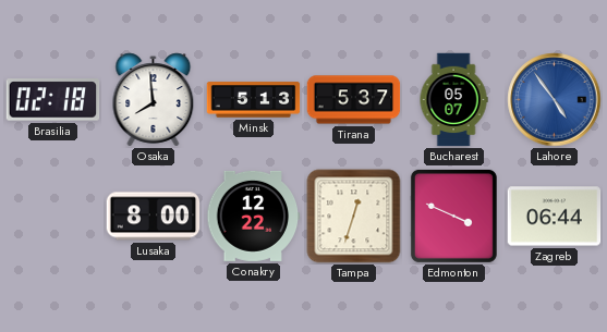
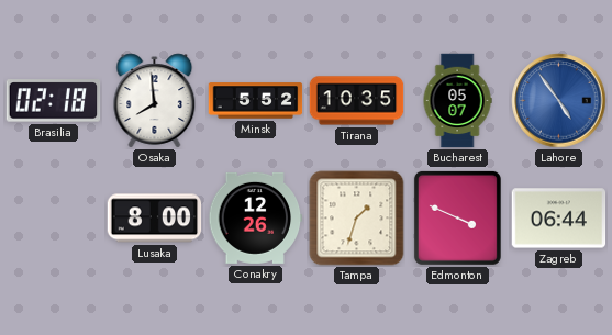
Minsk: 5:13 -> 5:52
Tirana: 5:37 -> 10:35
Conakry: 12:22 -> 12:26
Tampa: 12:33 -> 1:33
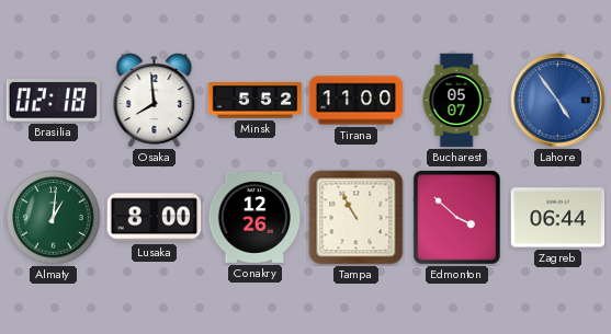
Tirana: 10:35 -> 11:00
Almaty: none -> 1:01
Tampa: 1:33 -> 10:55
Edmonton: 3:49 -> 3:52
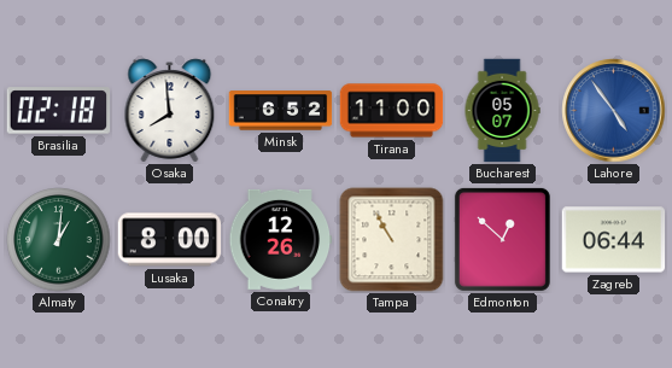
Minsk: 5:52 -> 6:52
Edmonton: 3:52 -> 12:52
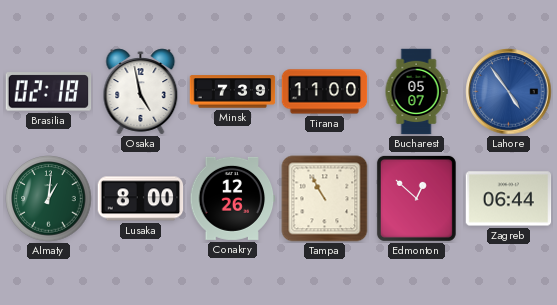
Osaka: 7:59 -> 4:58
Minsk: 6:52 -> 7:39
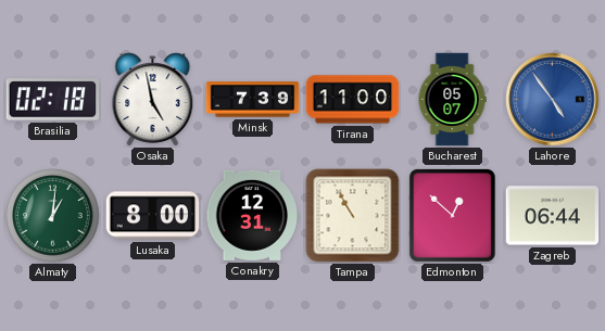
Conakry: 12:26 -> 12:31
